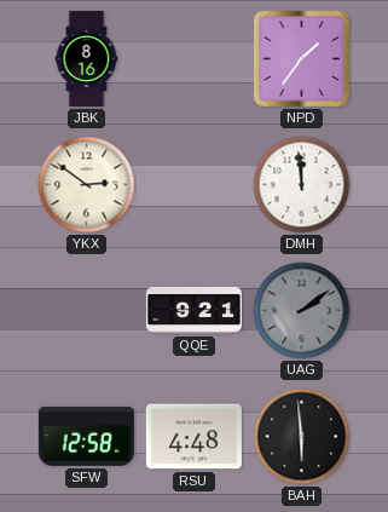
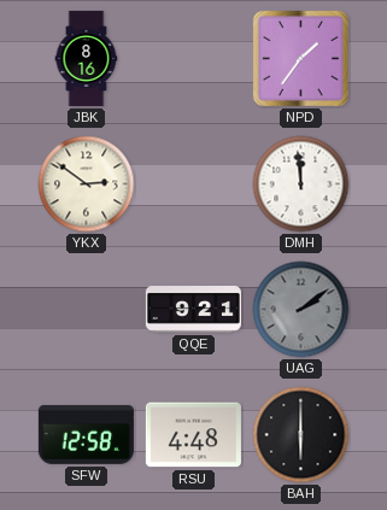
BAH: 5:59 -> 6:00
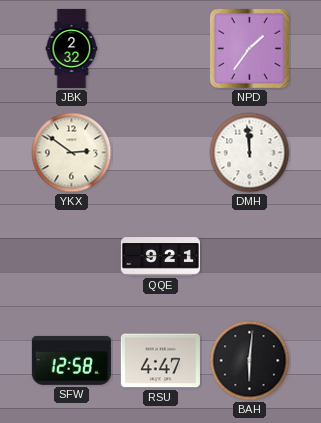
JBK: 8:16 -> 2:32
UAG: 2:09 -> none
RSU: 4:48 -> 4:47
BAH: 6:00 -> 6:01
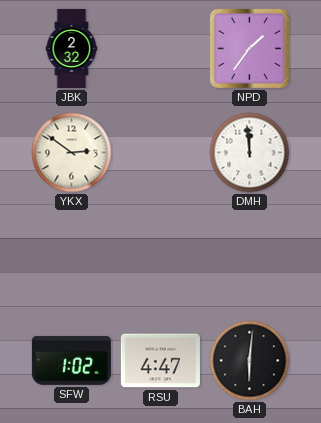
QQE: 9:21 -> none
SFW: 12:58 -> 1:02
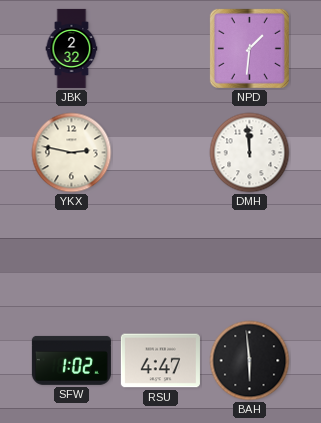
NPD: 1:36 -> 1:31
YKX: 2:51 -> 2:47
BAH: 6:01 -> 5:59
